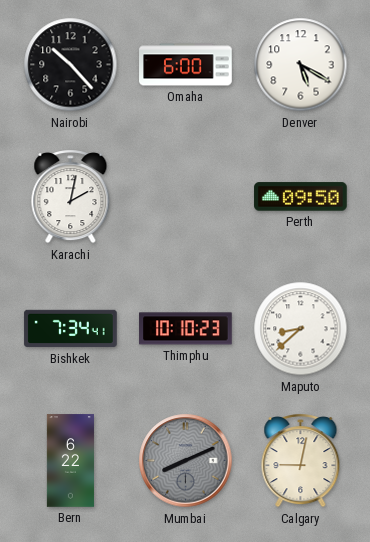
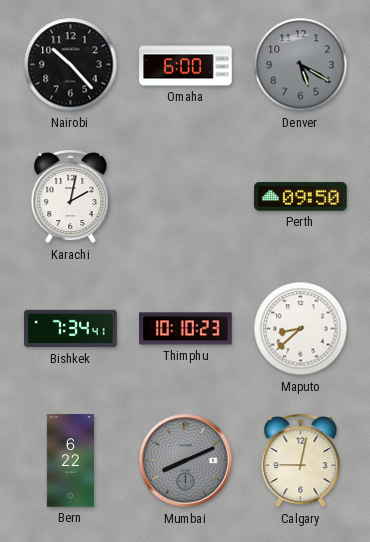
Denver dial: white -> grey
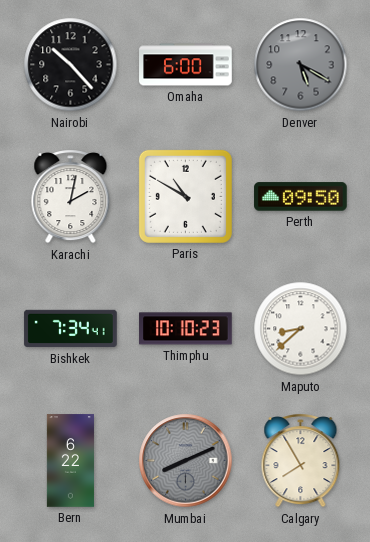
Paris: none -> 10:50
Calgary: 9:02 -> 7:55
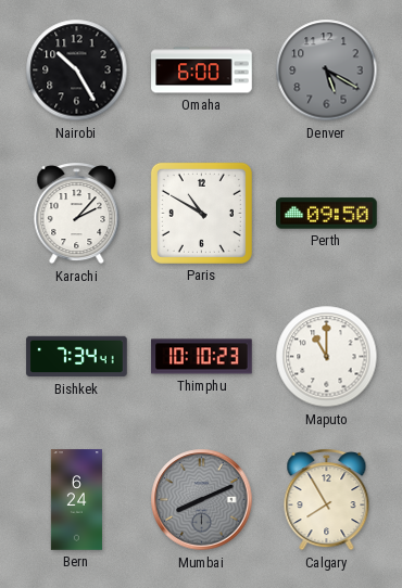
Nairobi: 10:23 -> 10:25
Karachi: 2:02 -> 2:07
Maputo: 8:38 -> 11:00
Bern: 6:22 -> 6:24
